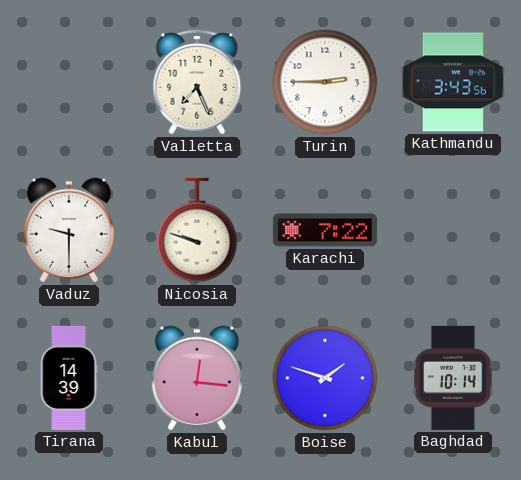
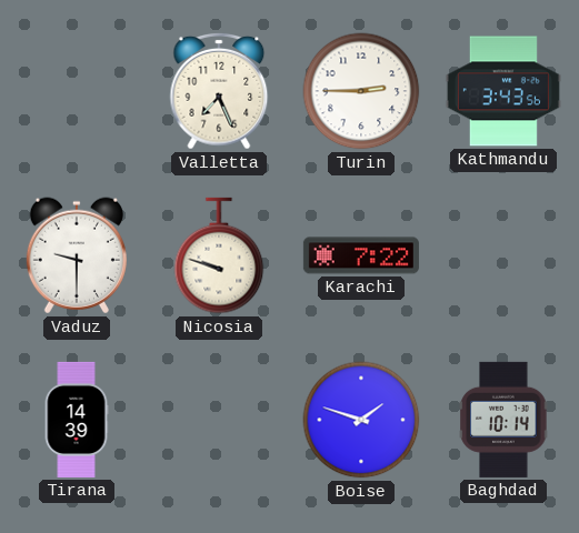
Kabul: 12:16 -> none
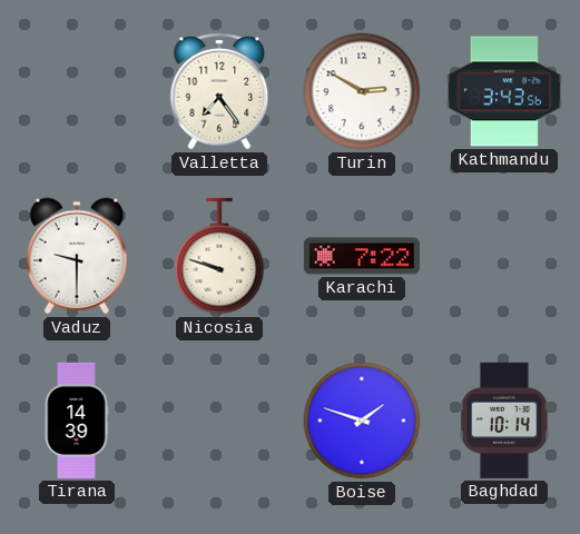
Valletta: 7:26 -> 7:24
Turin: 2:45 -> 2:50
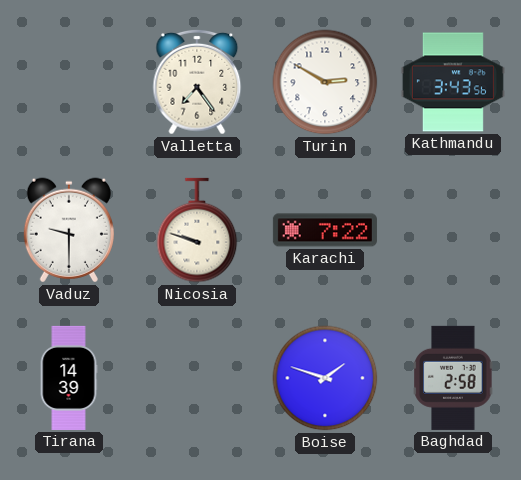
Baghdad: 10:14 -> 2:58
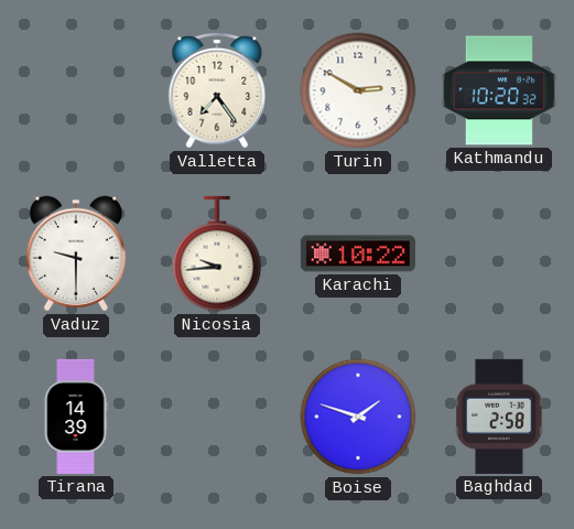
Kathmandu: 3:43 -> 10:20
Nicosia: 9:48 -> 9:44
Karachi: 7:22 -> 10:22
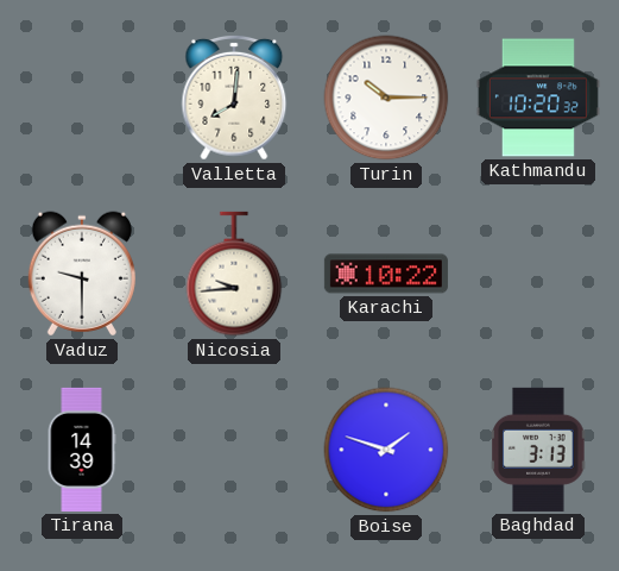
Valletta: 7:24 -> 8:01
Turin: 2:50 -> 10:15
Baghdad: 2:58 -> 3:13
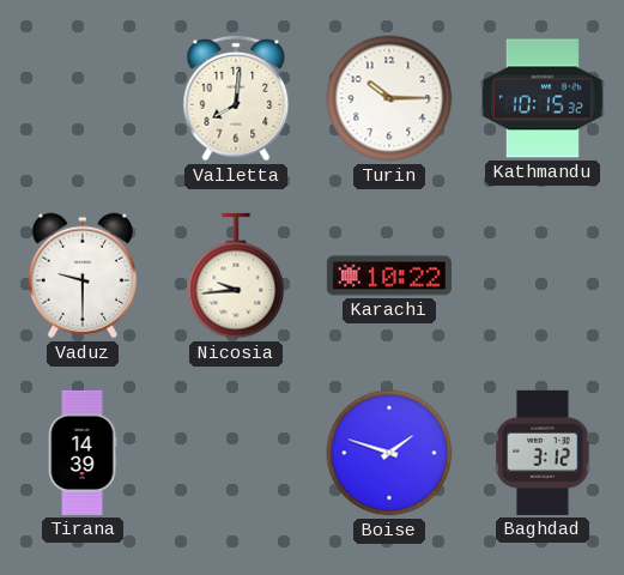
Kathmandu: 10:20 -> 10:15
Baghdad: 3:13 -> 3:12
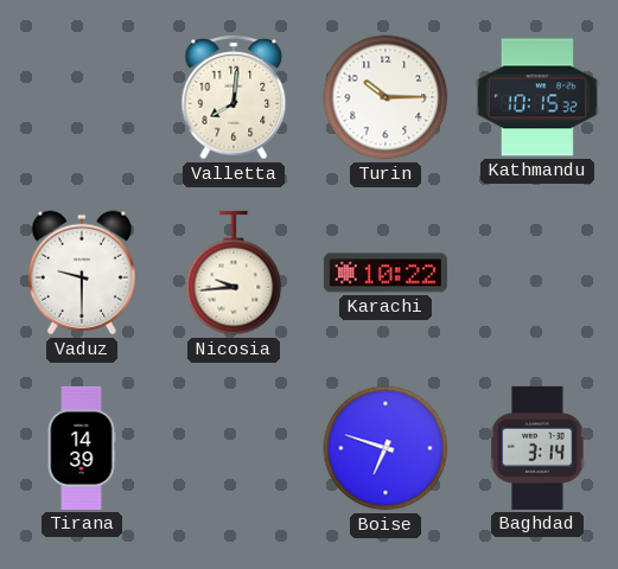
Boise: 1:48 -> 6:48
Baghdad: 3:12 -> 3:14
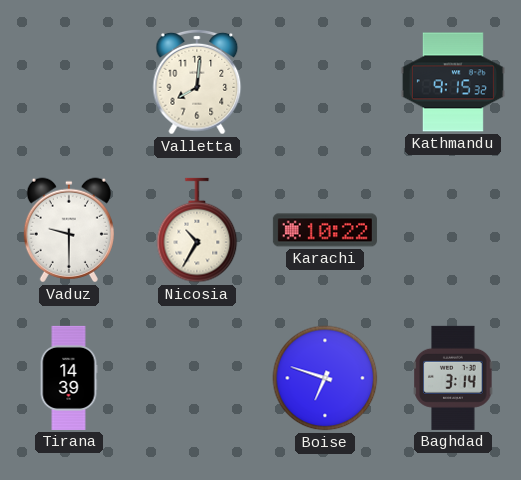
Turin: 10:15 -> none
Kathmandu: 10:15 -> 9:15
Nicosia: 9:44 -> 10:35
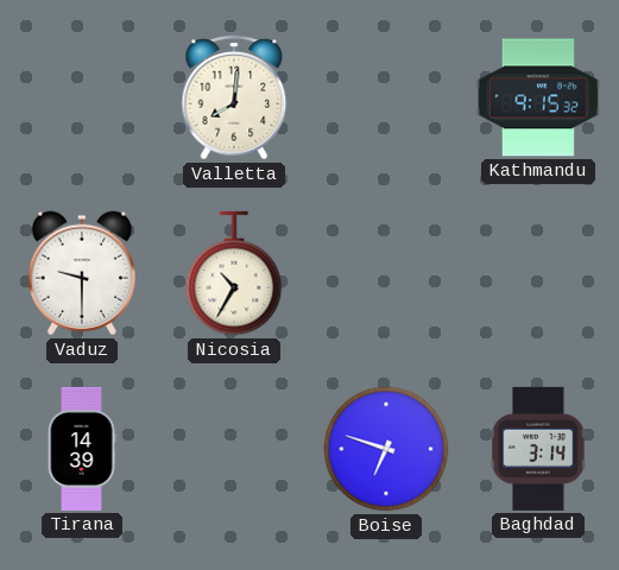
Karachi: 10:22 -> none
